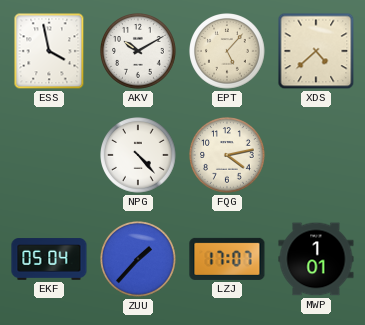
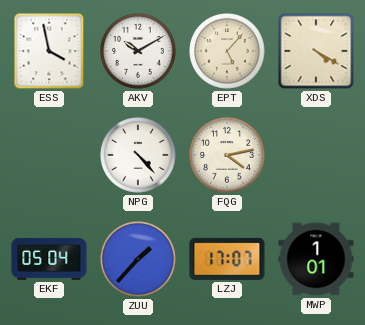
XDS: 4:38 -> 4:20
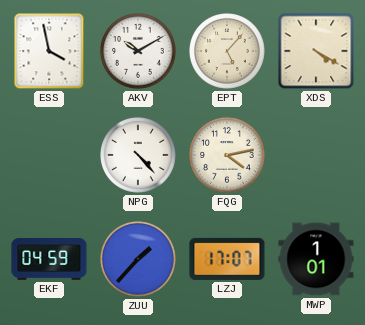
EKF: 05:04 -> 04:59
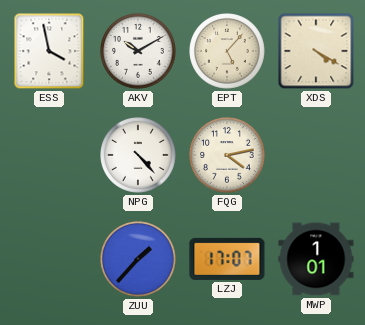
EKF: 04:59 -> none
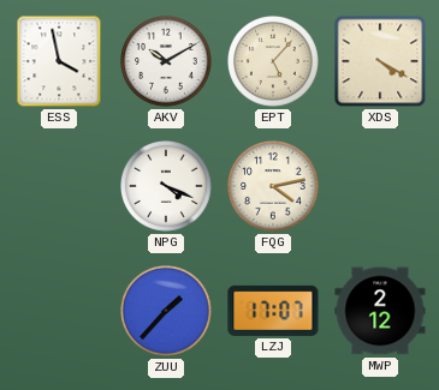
NPG: 4:23 -> 4:19
MWP: 1:01 -> 2:12
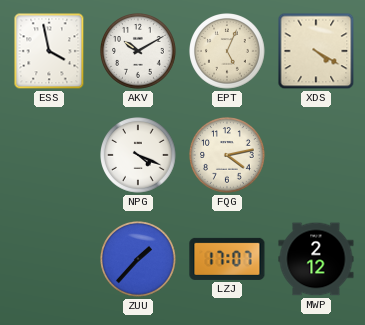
EPT: 5:07 -> 5:04
